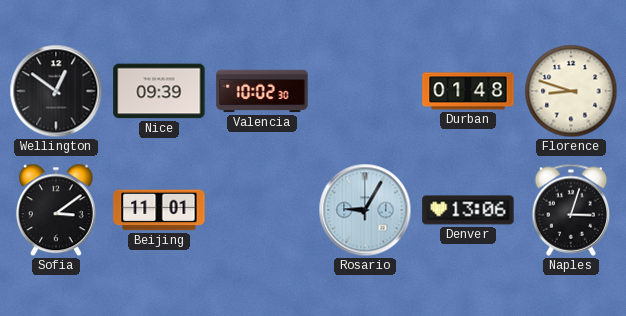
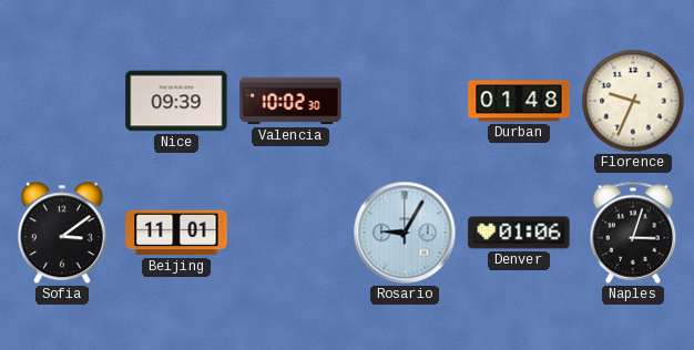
Wellington: 12:51 -> none
Florence: 8:48 -> 9:34
Denver: 13:06 -> 01:06
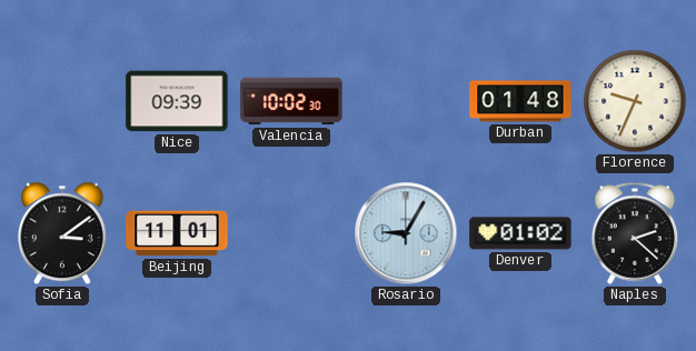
Denver: 01:06 -> 01:02
Naples: 3:03 -> 2:22
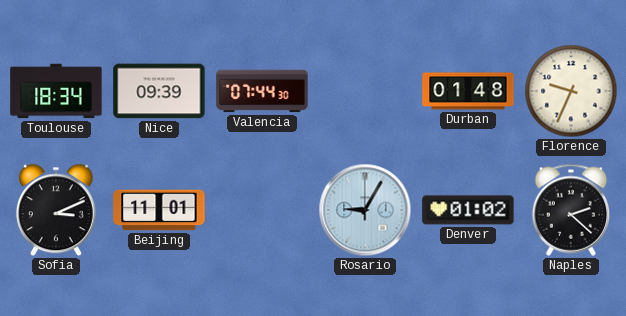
Toulouse: none -> 18:34
Valencia: 10:02 -> 07:44
Sofia: 3:09 -> 3:11
